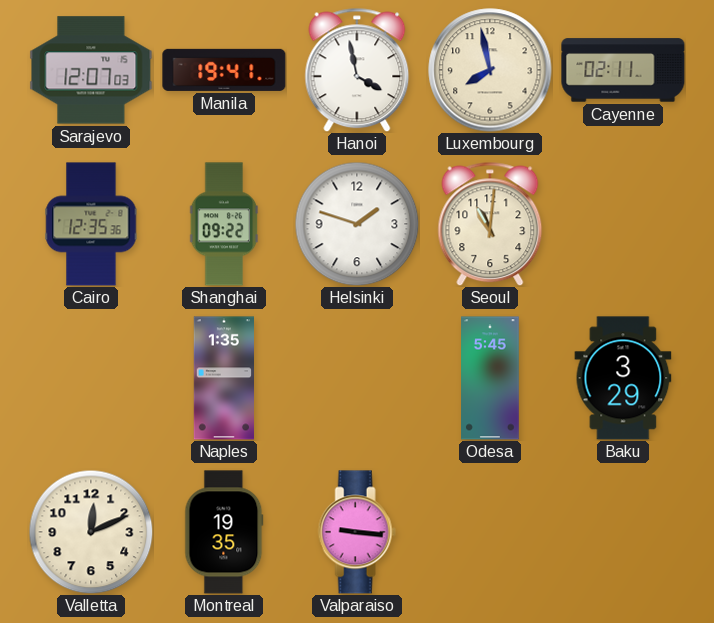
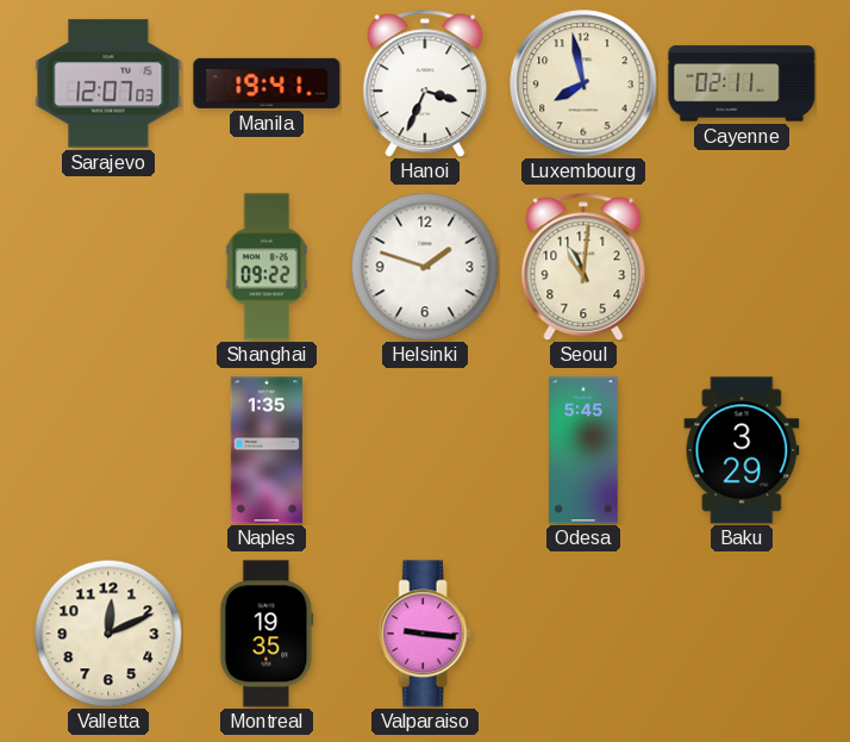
Hanoi: 3:58 -> 3:34
Cairo: 12:35 -> none
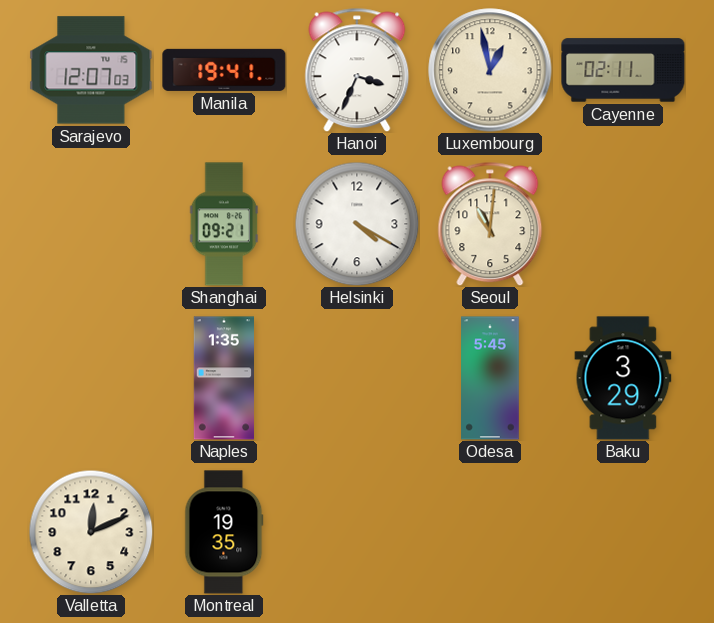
Luxembourg: 7:58 -> 12:58
Shanghai: 09:22 -> 09:21
Helsinki: 1:48 -> 4:20
Valparaiso: 9:16 -> none
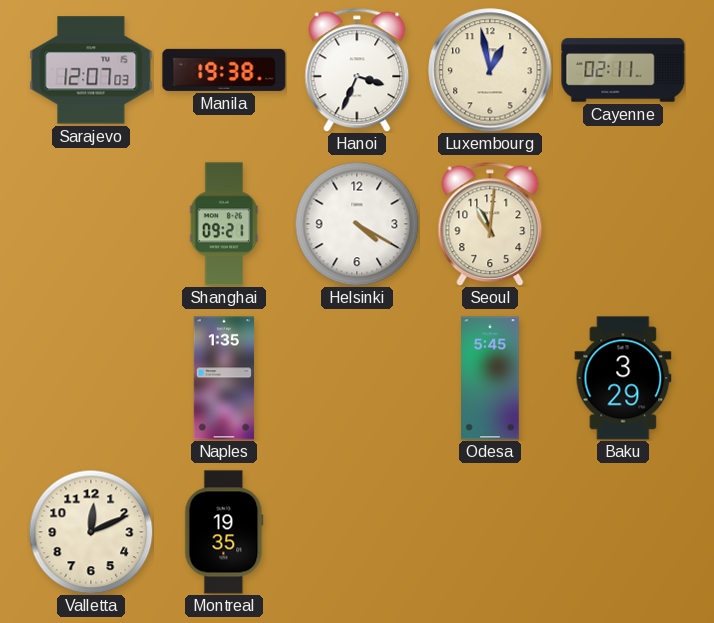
Manila: 19:41 -> 19:38
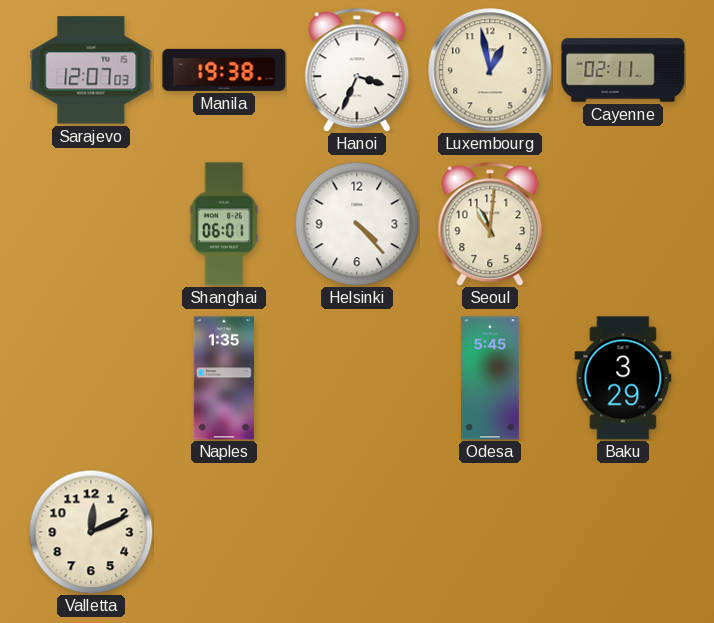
Shanghai: 09:21 -> 06:01
Helsinki: 4:20 -> 4:23
Montreal: 19:35 -> none
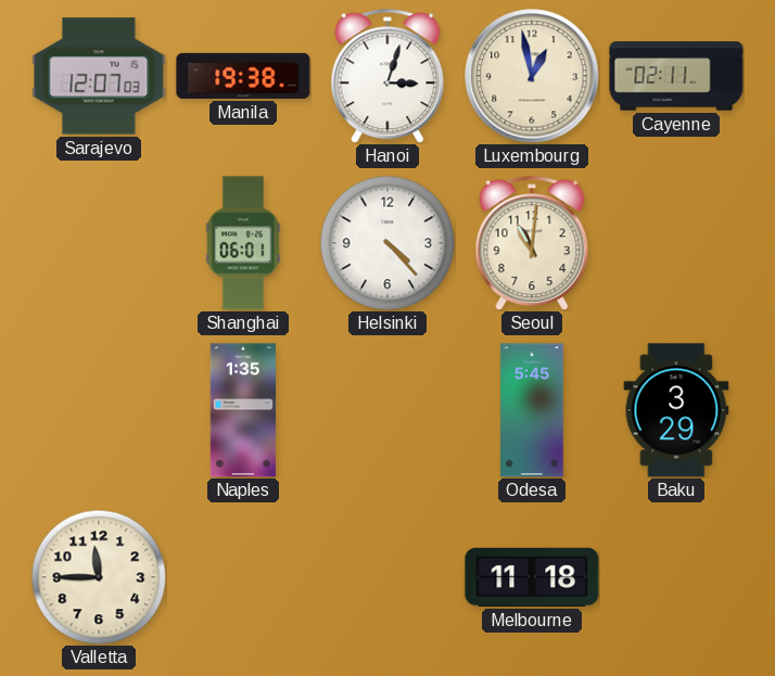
Hanoi: 3:34 -> 3:03
Valletta: 12:11 -> 11:45
Melbourne: none -> 11:18
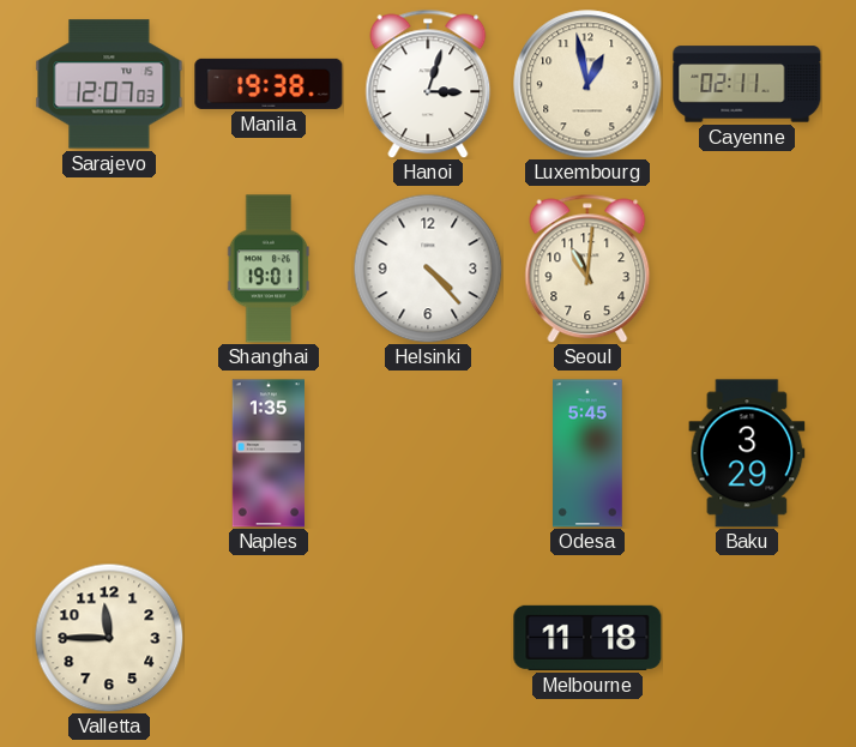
Shanghai: 06:01 -> 19:01
